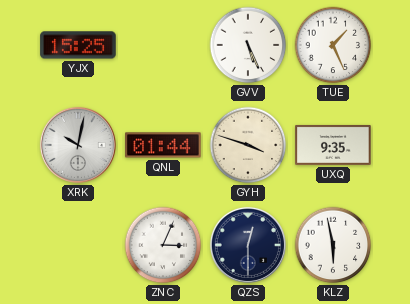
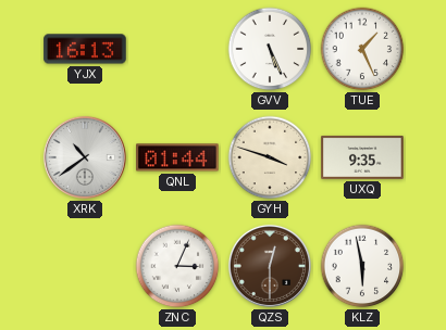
YJX: 15:25 -> 16:13
XRK: 10:02 -> 10:39
QZS dial: navy -> brown
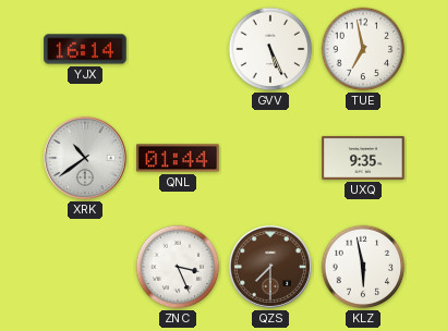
YJX: 16:13 -> 16:14
TUE: 1:26 -> 6:58
GYH: 3:48 -> none
ZNC: 3:04 -> 3:26
QZS: 12:30 -> 7:30
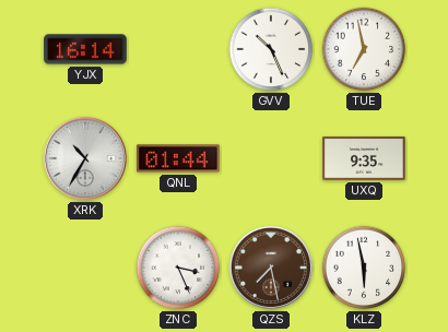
GVV: 5:26 -> 10:26
XRK: 10:39 -> 10:35
QZS: 7:30 -> 7:28
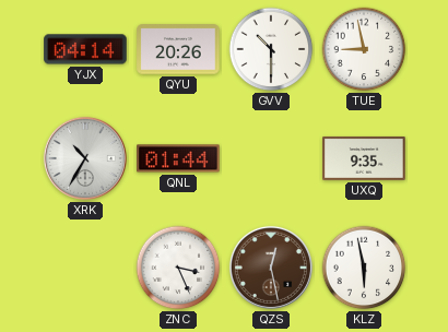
YJX: 16:14 -> 04:14
QYU: none -> 20:26
GVV: 10:26 -> 10:30
TUE: 6:58 -> 8:58
QZS: 7:28 -> 12:28
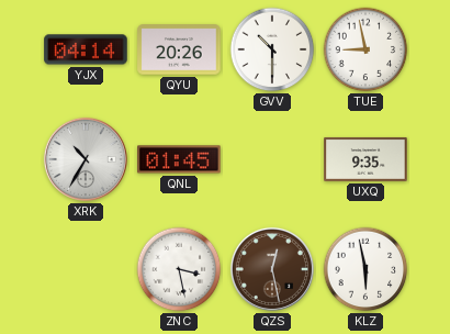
QNL: 01:44 -> 01:45
ZNC: 3:26 -> 3:28
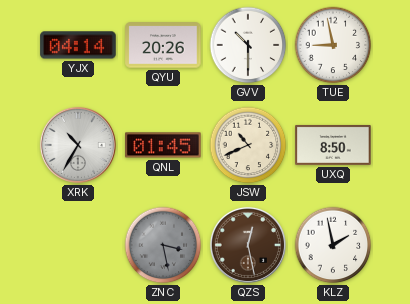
JSW: none -> 10:41
UXQ: 9:35 -> 8:50
ZNC dial: white -> grey
KLZ: 5:58 -> 1:58
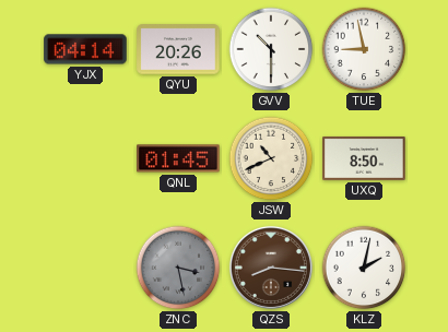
XRK: 10:35 -> none
QZS: 12:28 -> 8:16
KLZ: 1:58 -> 2:02
